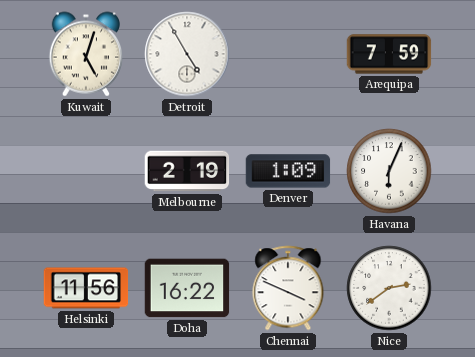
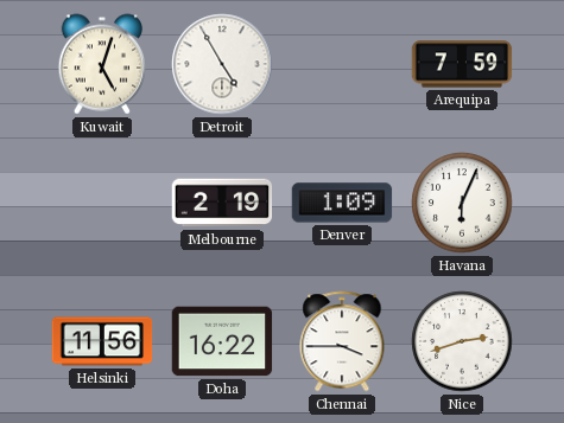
Chennai: 3:49 -> 3:45
Nice: 2:39 -> 2:42
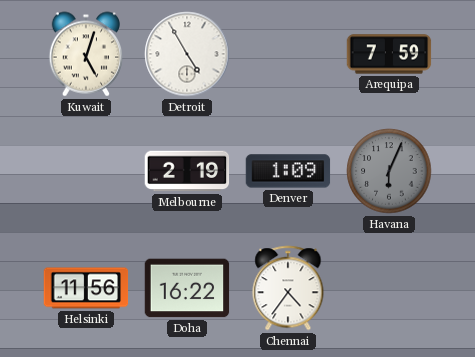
Havana dial: white -> grey
Chennai: 3:45 -> 4:36
Nice: 2:42 -> none
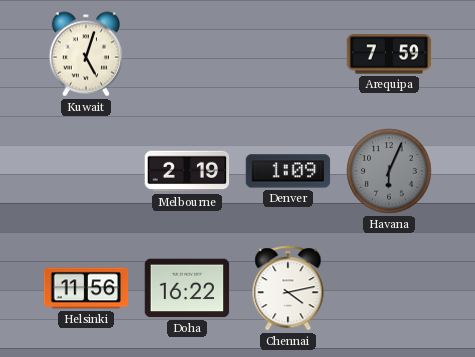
Detroit: 4:55 -> none
Chennai: 4:36 -> 4:13
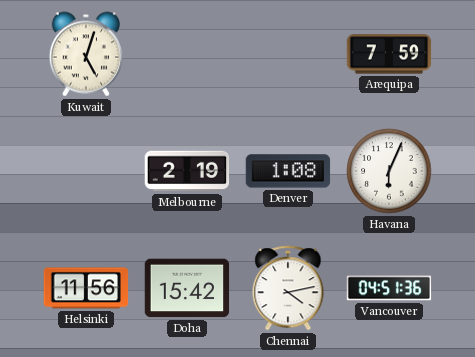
Denver: 1:09 -> 1:08
Havana dial: grey -> white
Doha: 16:22 -> 15:42
Vancouver: none -> 04:51
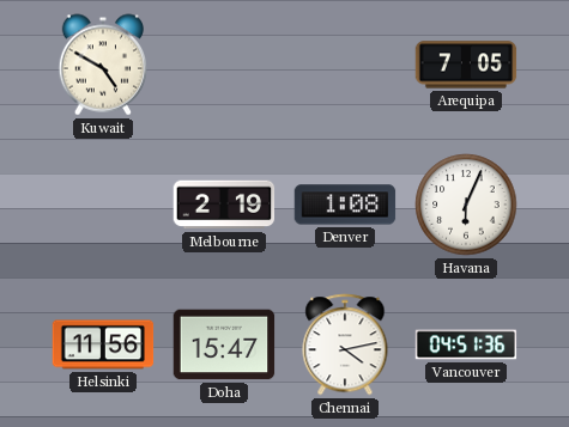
Kuwait: 5:03 -> 4:50
Arequipa: 7:59 -> 7:05
Doha: 15:42 -> 15:47
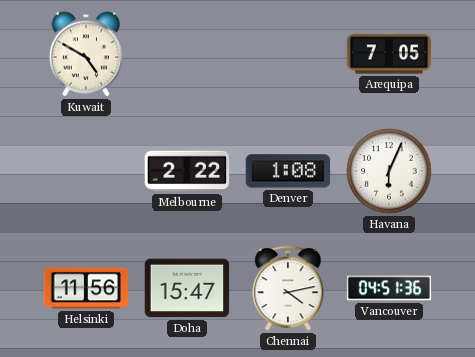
Melbourne: 2:19 -> 2:22
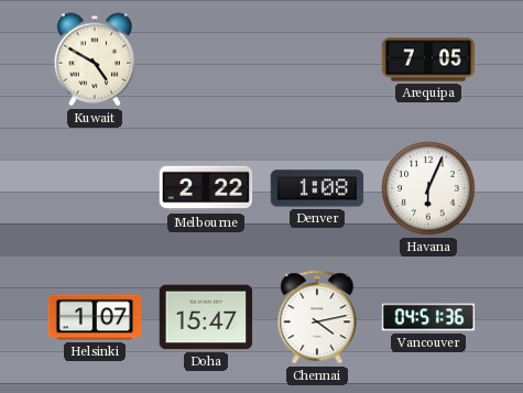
Helsinki: 11:56 -> 1:07
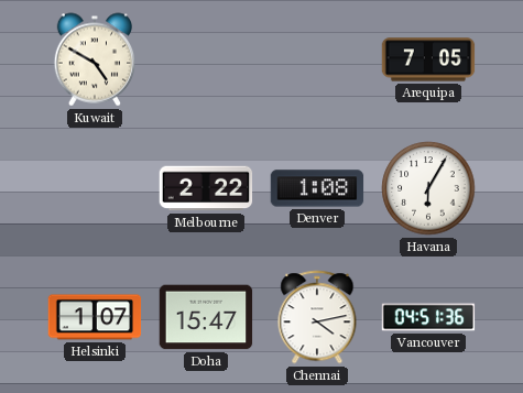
Havana: 6:04 -> 6:05
